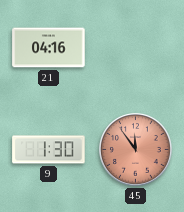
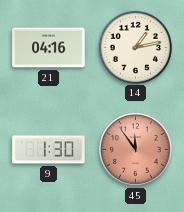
14: none -> 1:13
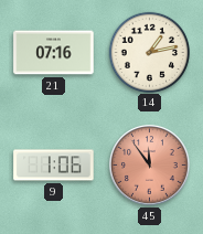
21: 04:16 -> 07:16
9: 1:30 -> 1:06
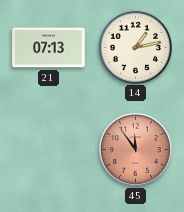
21: 07:16 -> 07:13
9: 1:06 -> none
